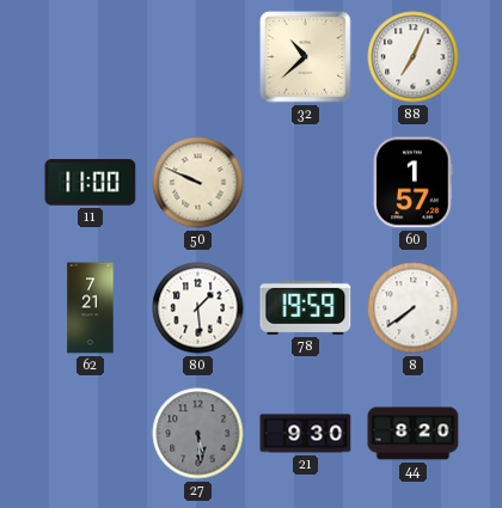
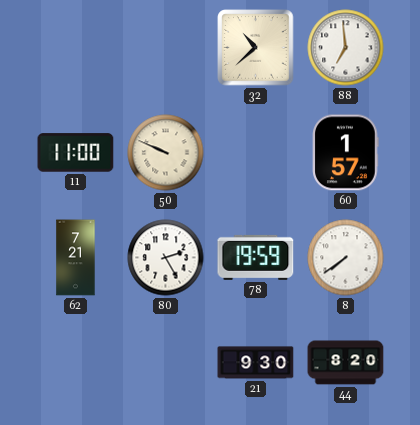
88: 7:04 -> 6:59
80: 1:29 -> 2:25
27: 5:29 -> none
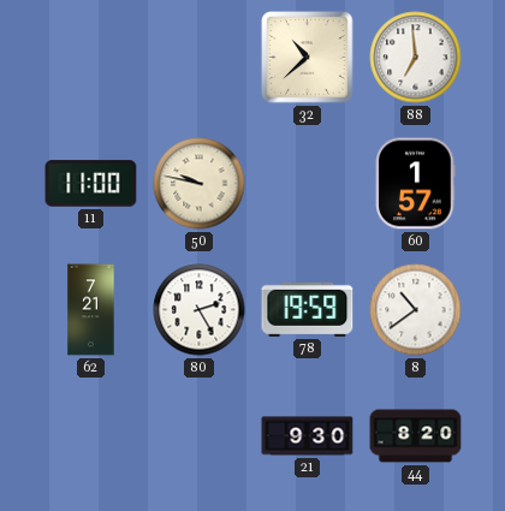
50: 9:49 -> 9:47
8: 7:39 -> 10:39
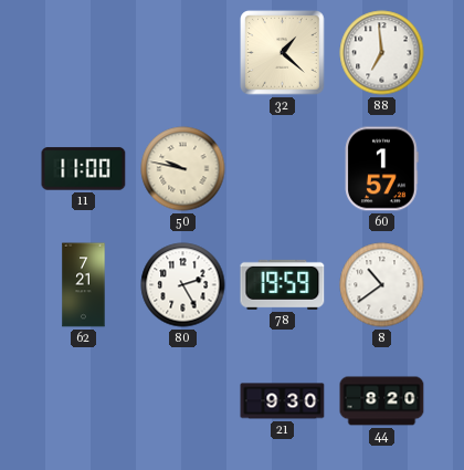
32: 10:38 -> 1:22
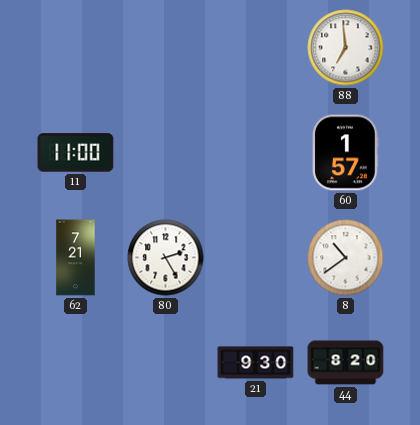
32: 1:22 -> none
50: 9:47 -> none
78: 19:59 -> none
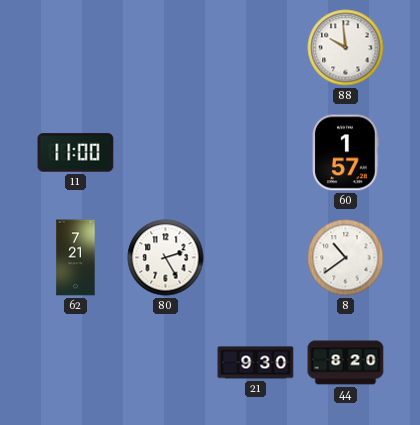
88: 6:59 -> 9:59
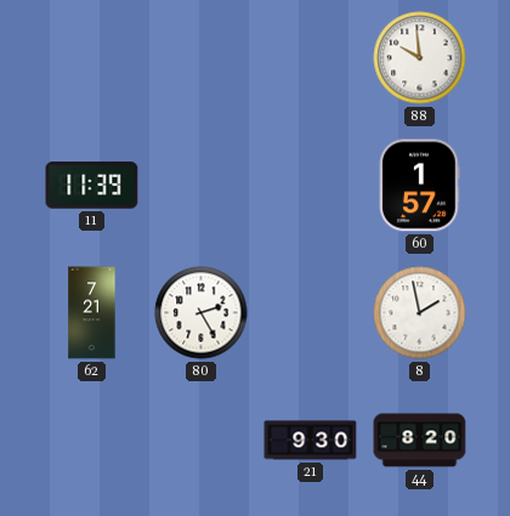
11: 11:00 -> 11:39
8: 10:39 -> 1:58
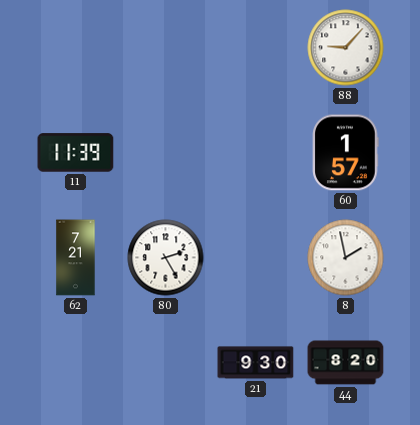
88: 9:59 -> 9:07
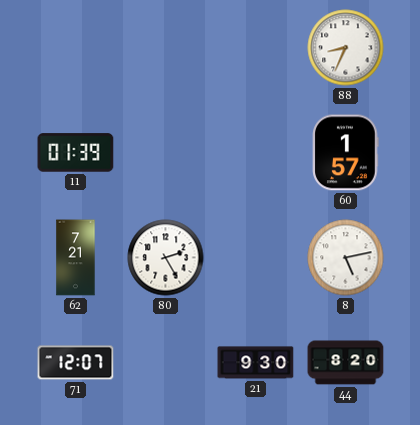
88: 9:07 -> 8:34
11: 11:39 -> 01:39
8: 1:58 -> 5:13
71: none -> 12:07
